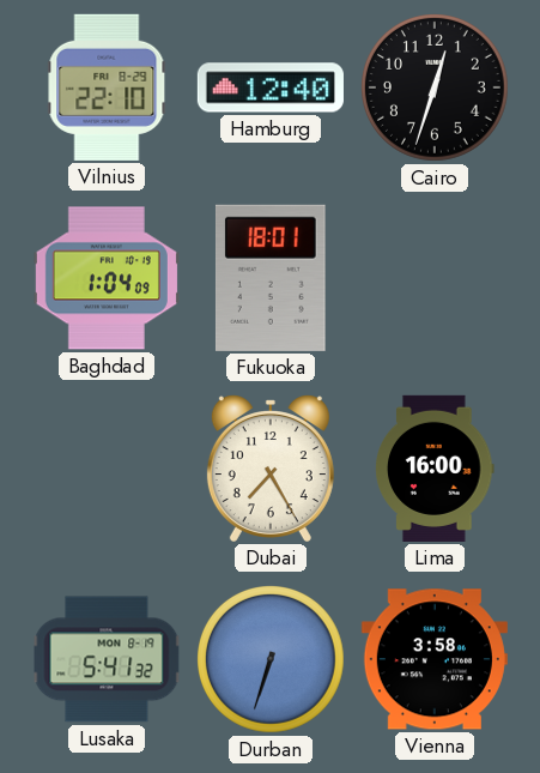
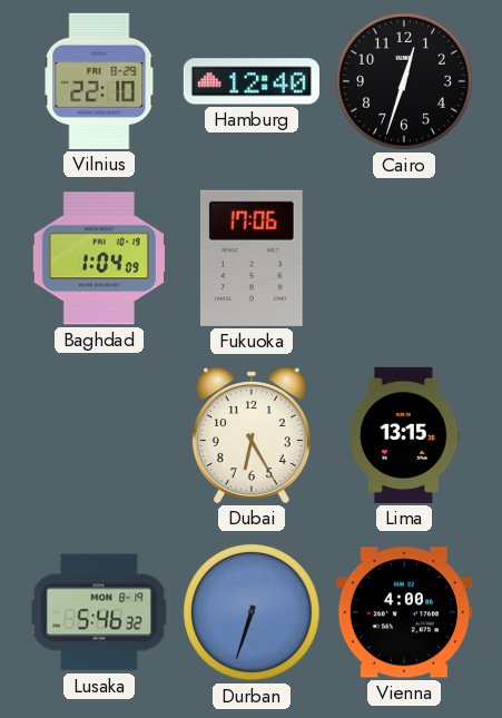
Fukuoka: 18:01 -> 17:06
Dubai: 7:25 -> 6:25
Lima: 16:00 -> 13:15
Lusaka: 5:41 -> 5:46
Vienna: 3:58 -> 4:00
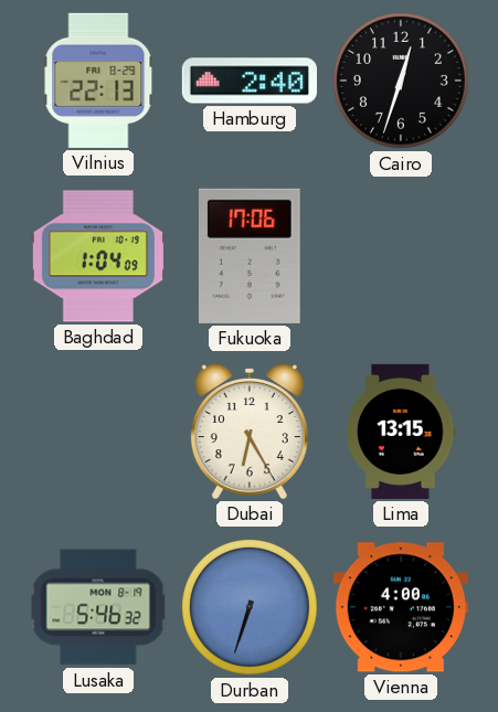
Vilnius: 22:10 -> 22:13
Hamburg: 12:40 -> 2:40
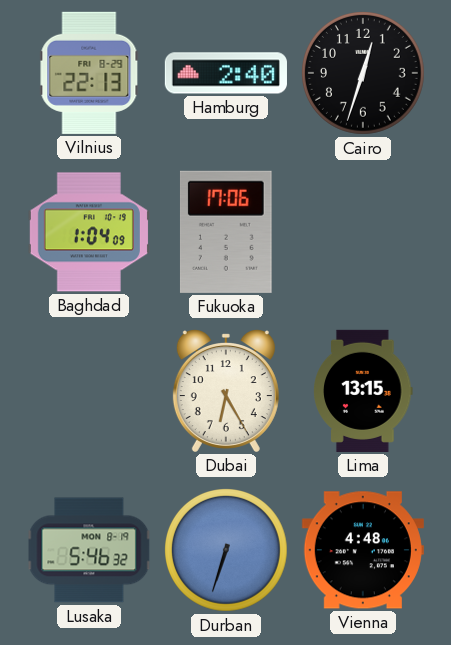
Vienna: 4:00 -> 4:48
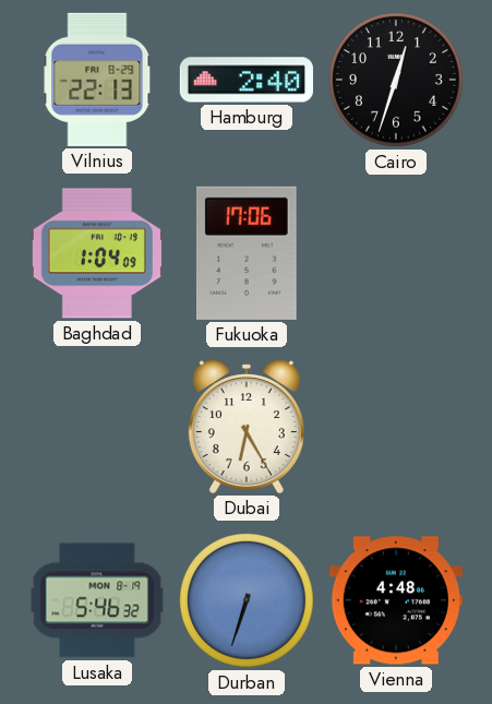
Lima: 13:15 -> none
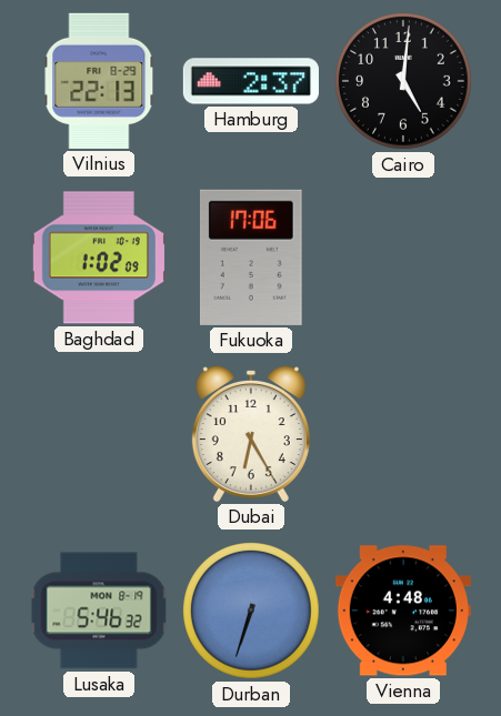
Hamburg: 2:40 -> 2:37
Cairo: 12:33 -> 5:01
Baghdad: 1:04 -> 1:02
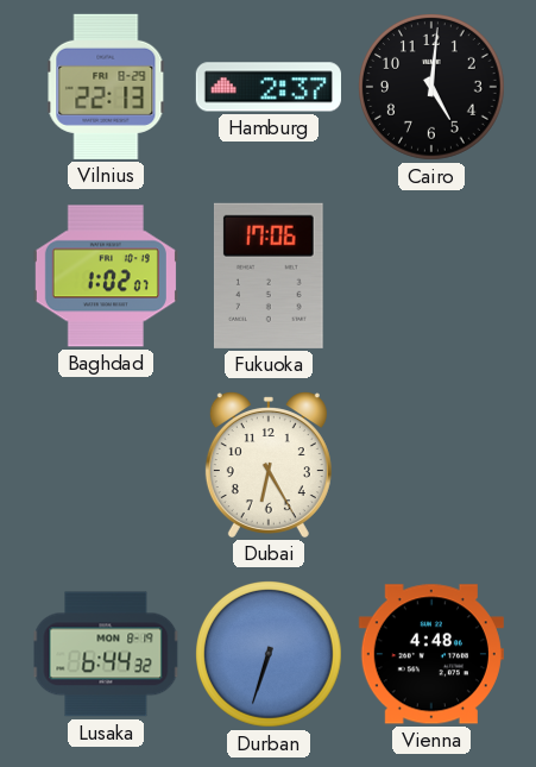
Baghdad: 1:02:09 -> 1:02:07
Lusaka: 5:46 -> 6:44
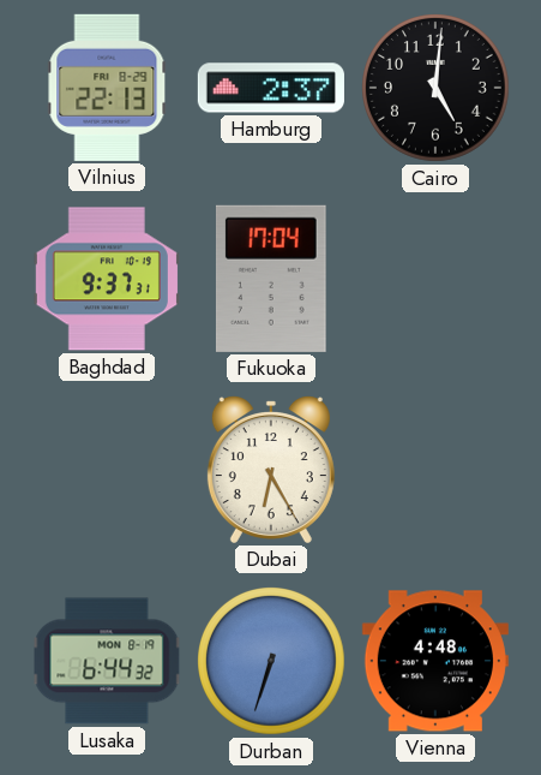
Baghdad: 1:02 -> 9:37
Fukuoka: 17:06 -> 17:04
